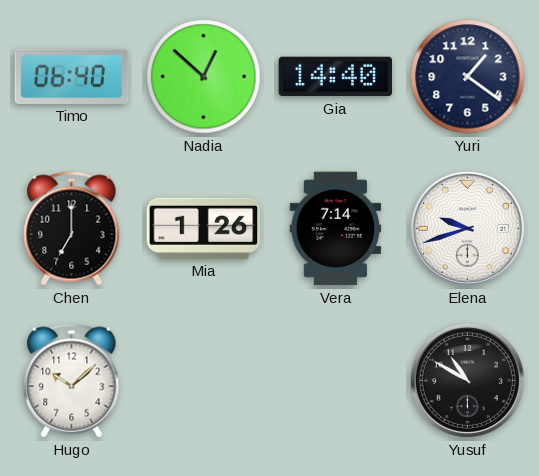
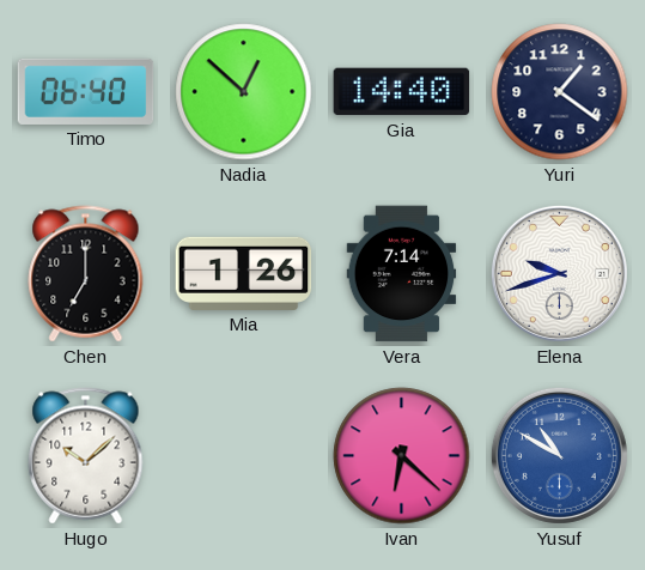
Ivan: none -> 6:22
Yusuf dial: black -> blue
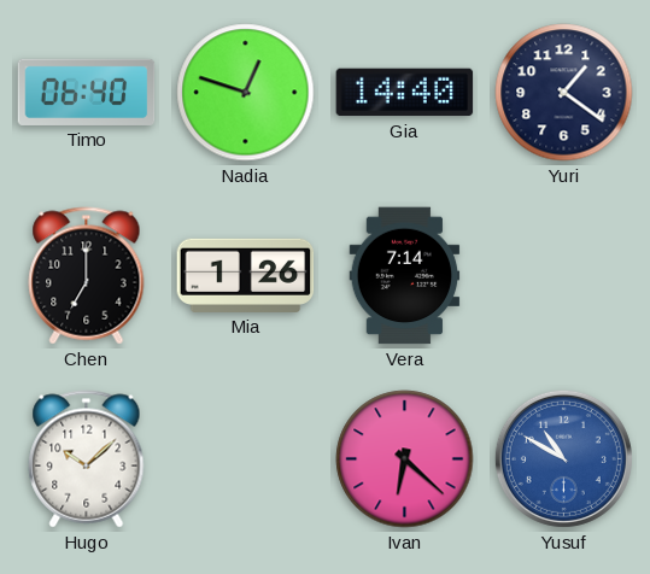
Nadia: 12:52 -> 12:48
Elena: 9:42 -> none
